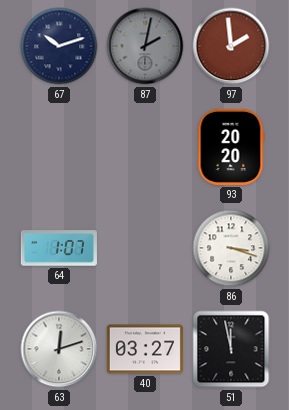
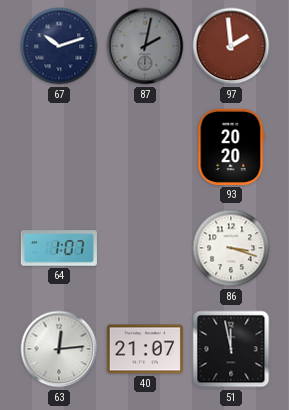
63: 12:12 -> 12:14
40: 03:27 -> 21:07
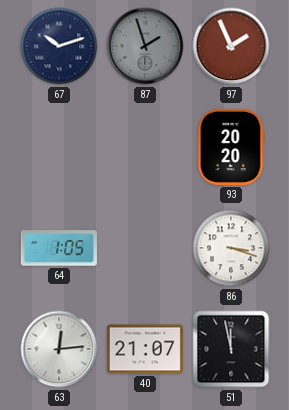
87: 2:02 -> 1:57
97: 1:59 -> 1:56
64: 1:07 -> 1:05
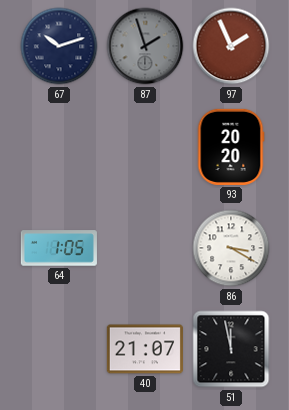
86: 3:18 -> 3:20
63: 12:14 -> none
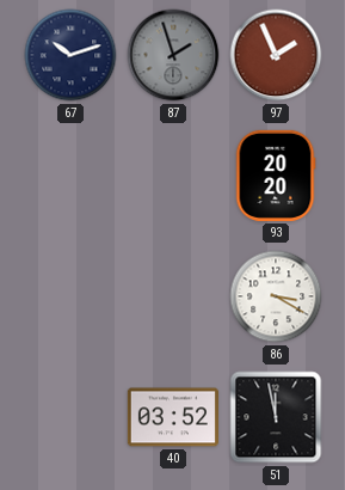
64: 1:05 -> none
40: 21:07 -> 03:52
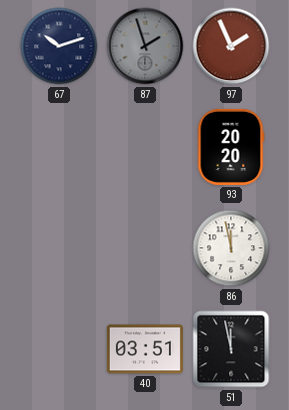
86: 3:20 -> 11:58
40: 03:52 -> 03:51
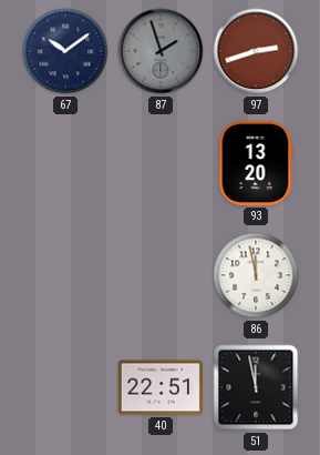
67: 10:12 -> 10:09
97: 1:56 -> 2:42
93: 20:20 -> 13:20
40: 03:51 -> 22:51
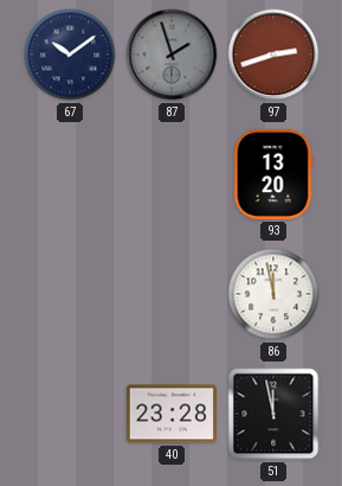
40: 22:51 -> 23:28
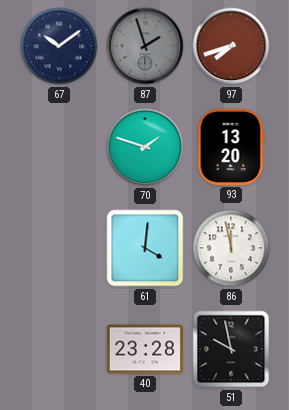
97: 2:42 -> 7:42
70: none -> 1:48
61: none -> 4:01
51: 11:58 -> 9:58
